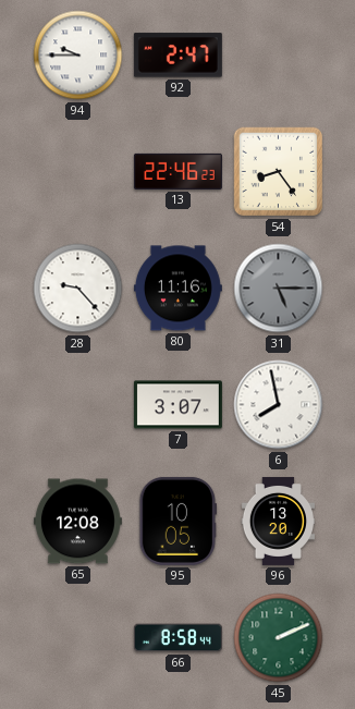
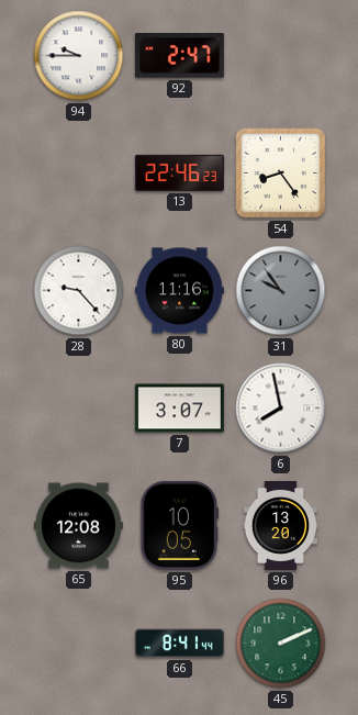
31: 5:15 -> 9:54
66: 8:58 -> 8:41
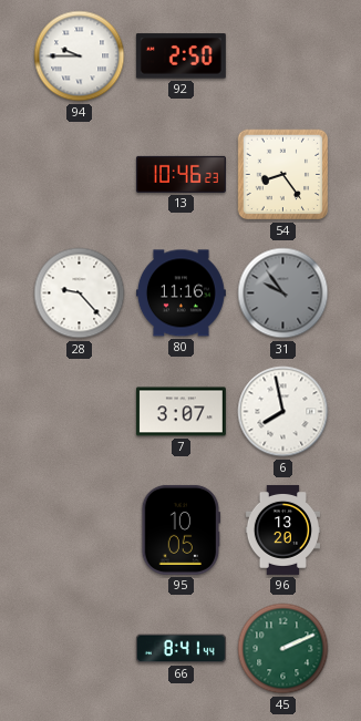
92: 2:47 -> 2:50
13: 22:46 -> 10:46
65: 12:08 -> none
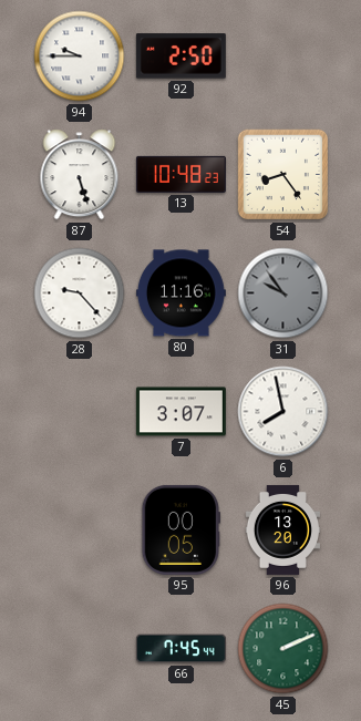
87: none -> 5:27
13: 10:46 -> 10:48
95: 10:05 -> 00:05
66: 8:41 -> 7:45
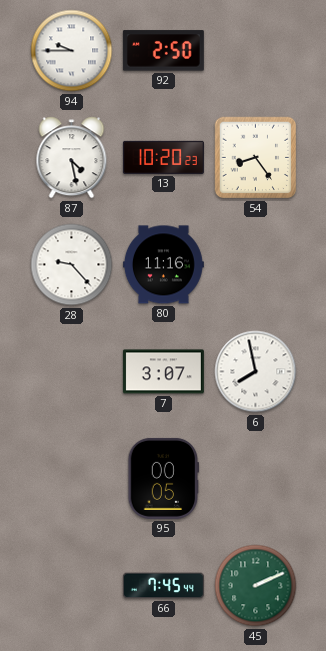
87: 5:27 -> 4:28
13: 10:48 -> 10:20
31: 9:54 -> none
96: 13:20 -> none
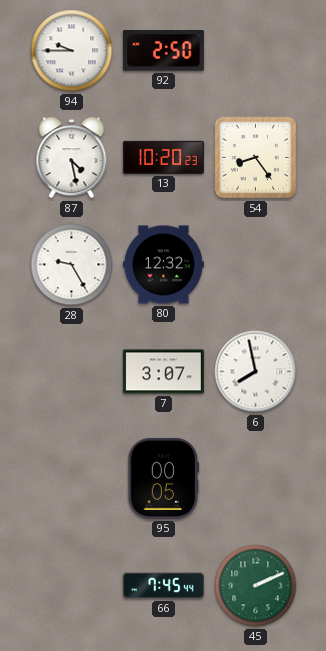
28: 9:23 -> 9:25
80: 11:16 -> 12:32
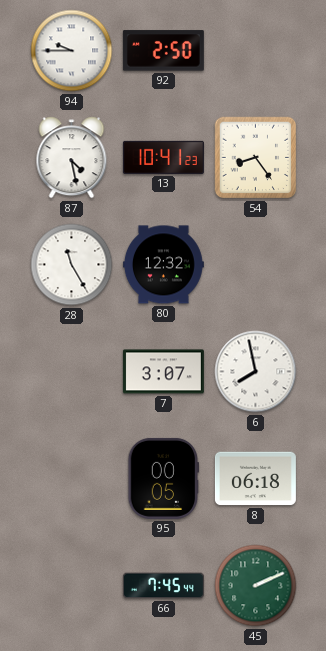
13: 10:20 -> 10:41
28: 9:25 -> 11:25
8: none -> 06:18
